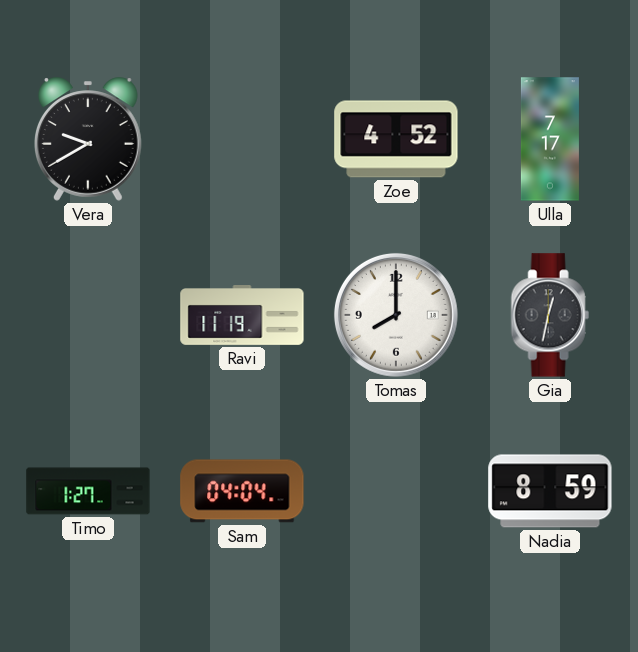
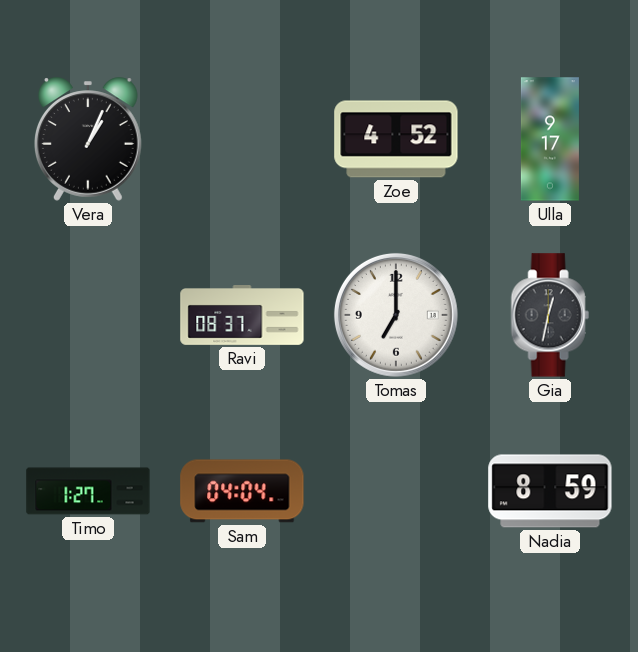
Vera: 9:40 -> 1:04
Ulla: 7:17 -> 9:17
Ravi: 11:19 -> 08:37
Tomas: 8:00 -> 7:00
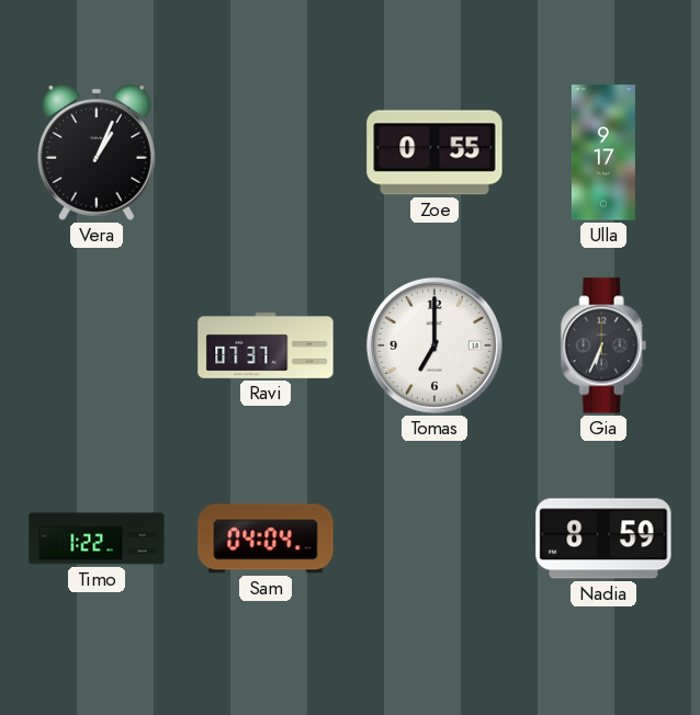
Zoe: 4:52 -> 0:55
Ravi: 08:37 -> 07:37
Gia: 12:32 -> 6:34
Timo: 1:27 -> 1:22
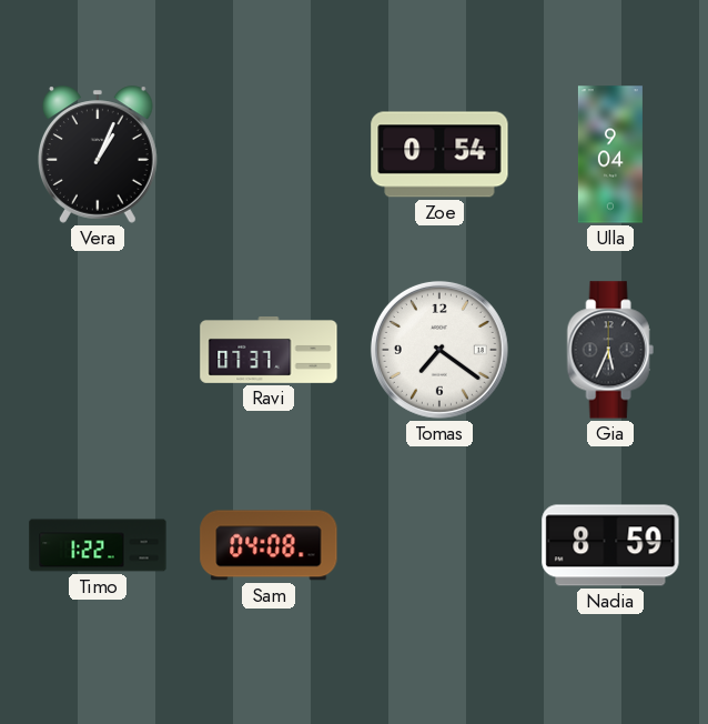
Zoe: 0:55 -> 0:54
Ulla: 9:17 -> 9:04
Tomas: 7:00 -> 7:21
Gia: 6:34 -> 5:34
Sam: 04:04 -> 04:08
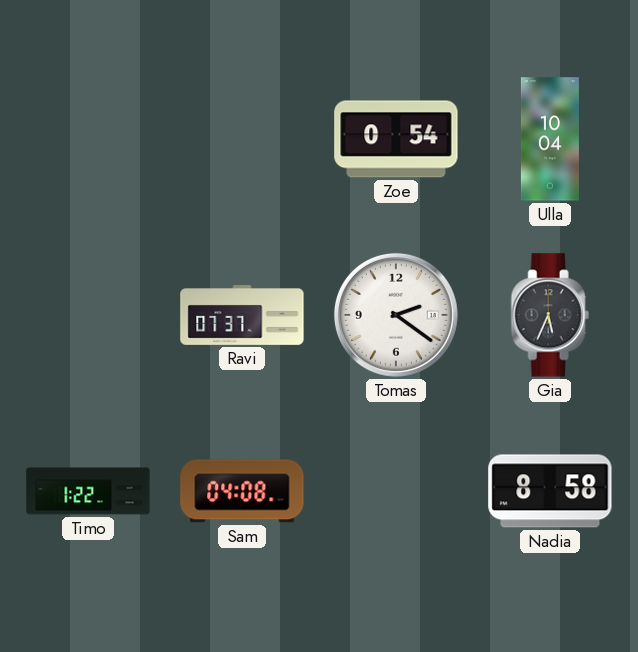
Vera: 1:04 -> none
Ulla: 9:04 -> 10:04
Tomas: 7:21 -> 2:21
Nadia: 8:59 -> 8:58
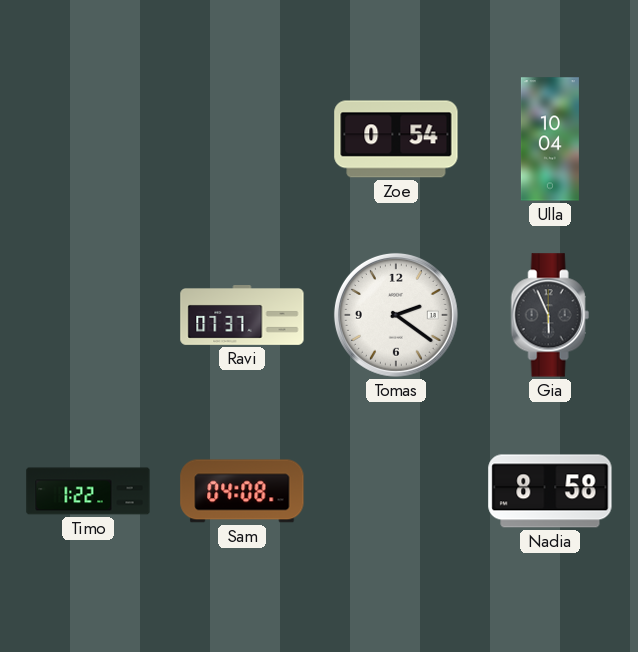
Gia: 5:34 -> 5:56
